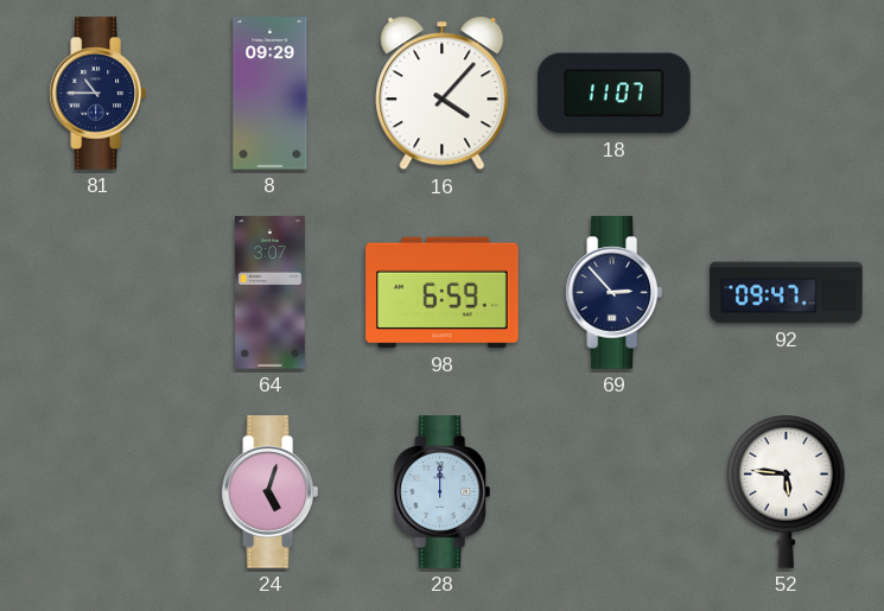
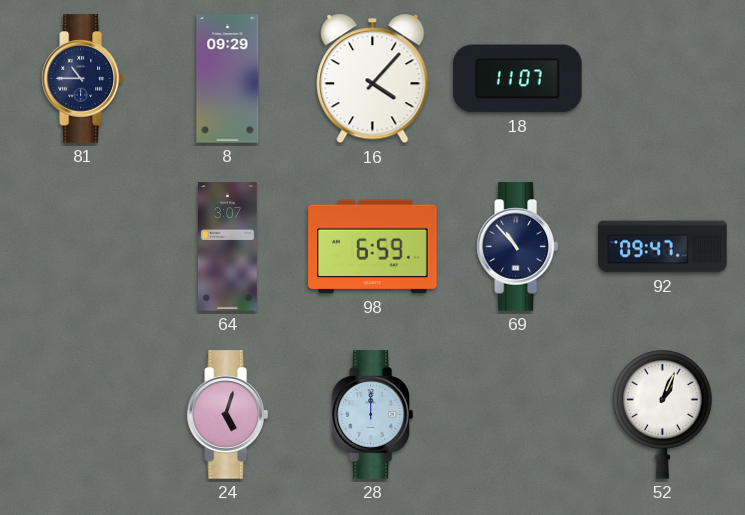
69: 2:53 -> 10:53
52: 5:46 -> 1:04
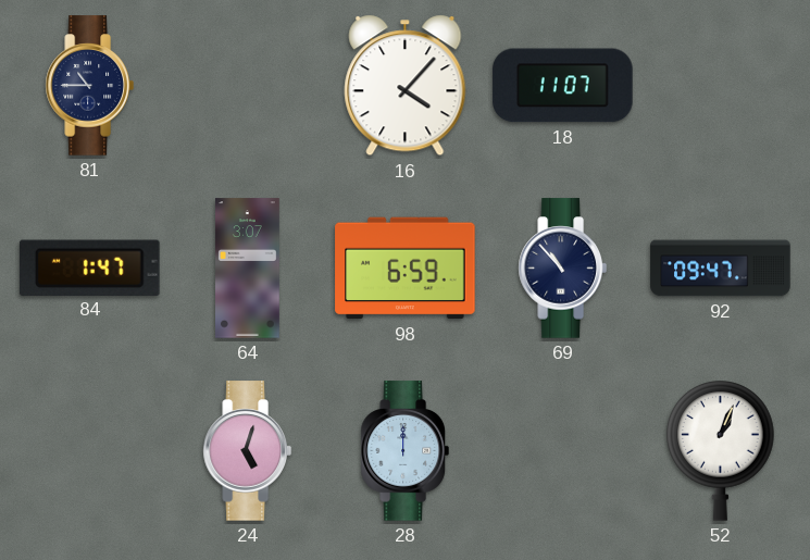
8: 09:29 -> none
84: none -> 1:47
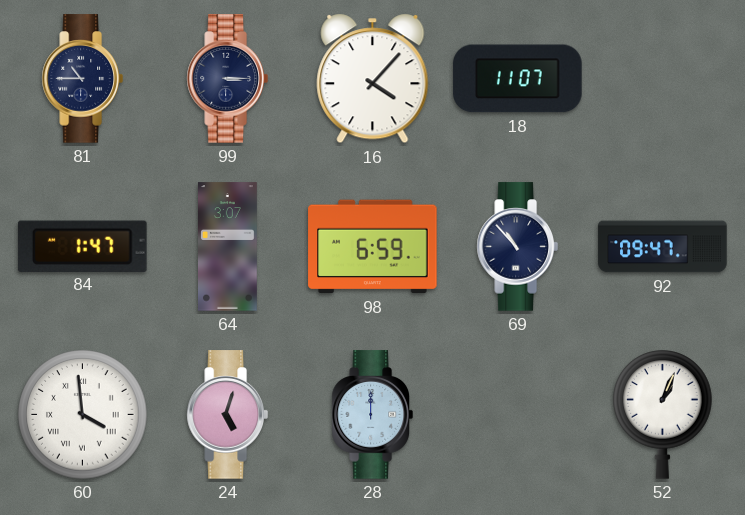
99: none -> 3:15
60: none -> 3:59
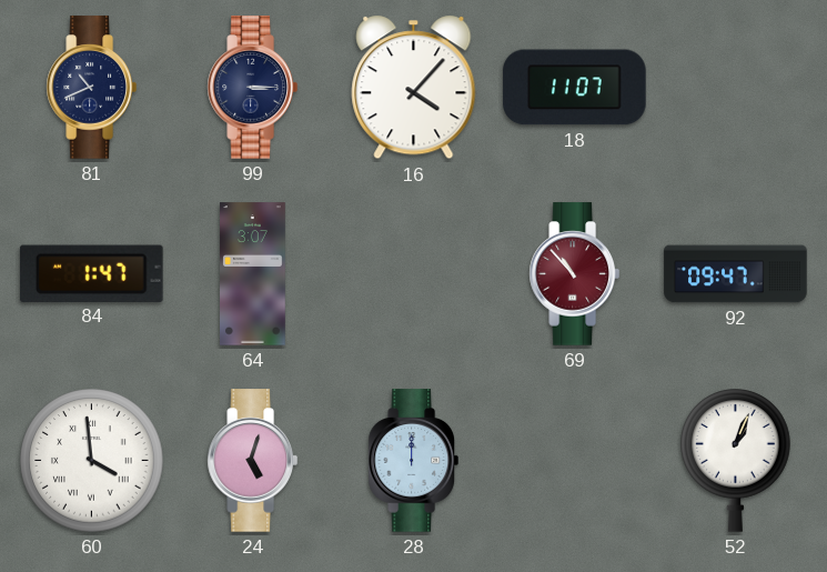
81: 10:45 -> 10:41
98: 6:59 -> none
69 dial: navy -> burgundy
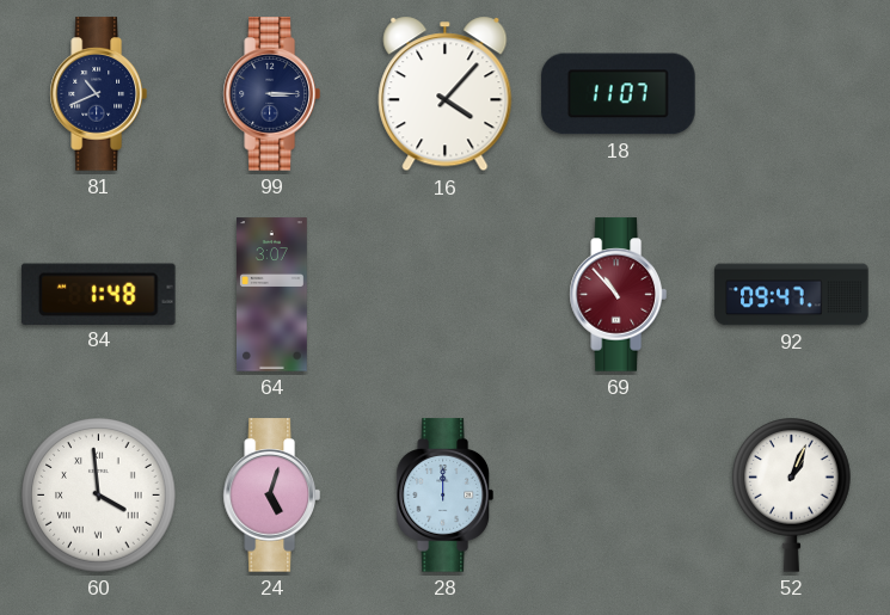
84: 1:47 -> 1:48
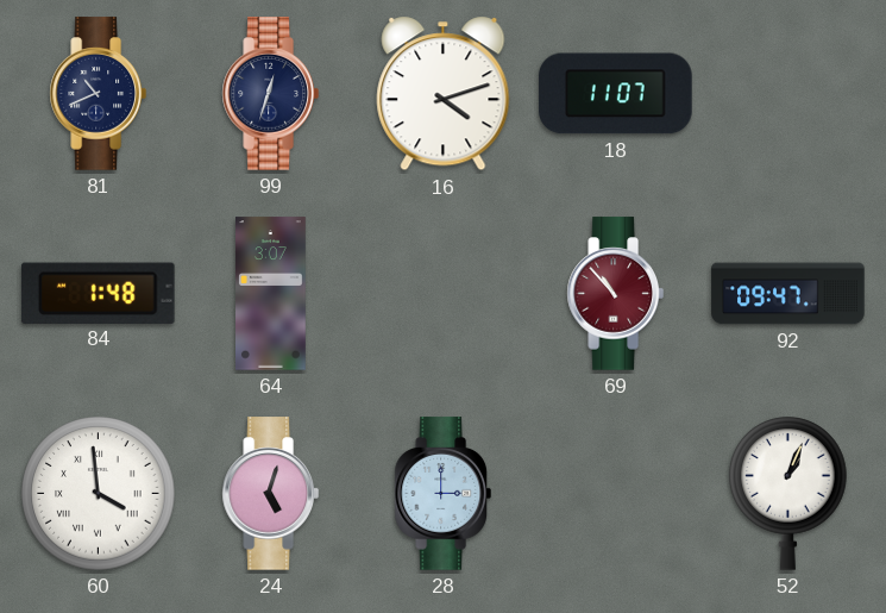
99: 3:15 -> 12:33
16: 4:07 -> 4:12
28: 12:00 -> 3:00
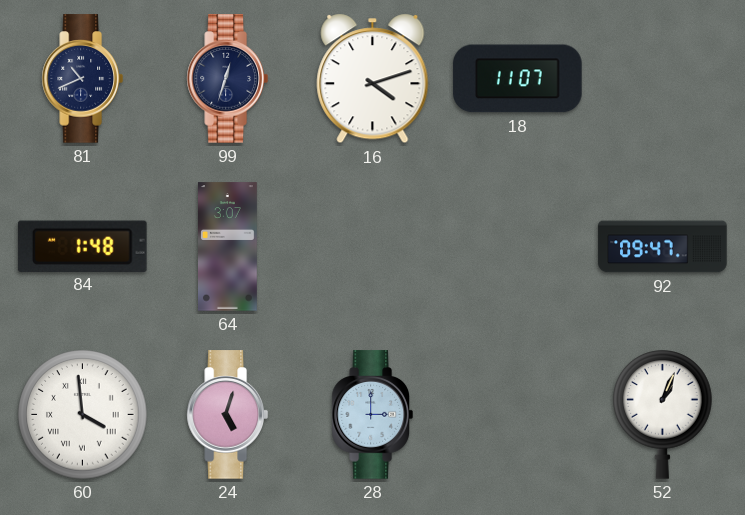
69: 10:53 -> none
